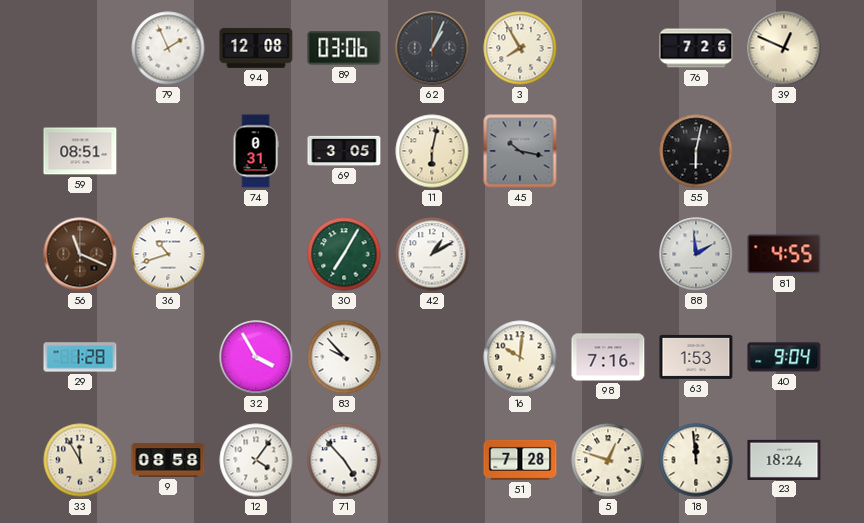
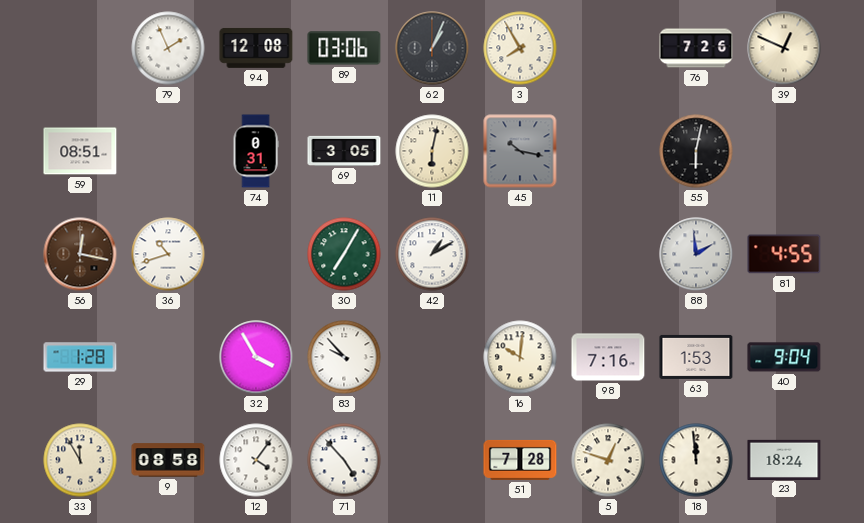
56: 11:19 -> 12:17
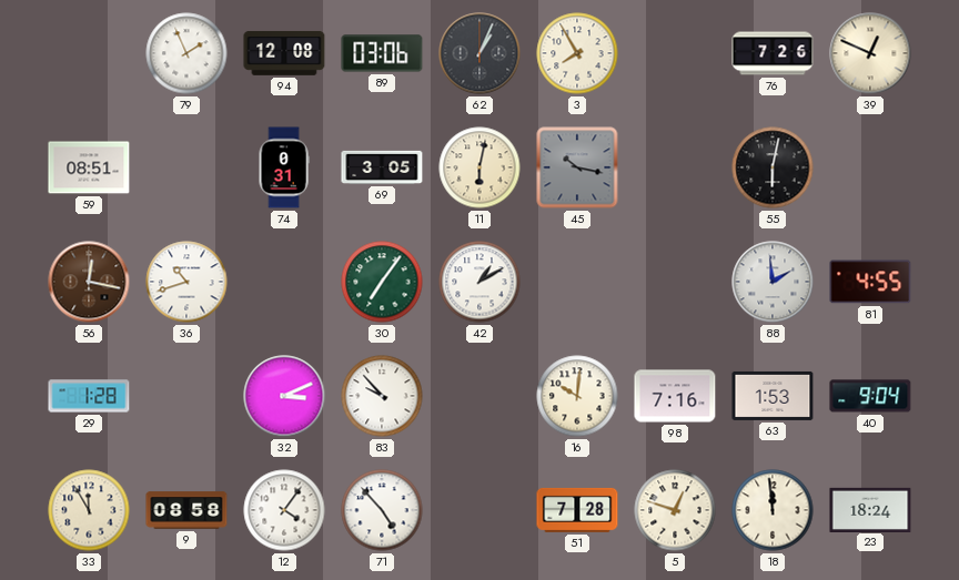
30: 7:05 -> 7:06
32: 3:55 -> 3:11
